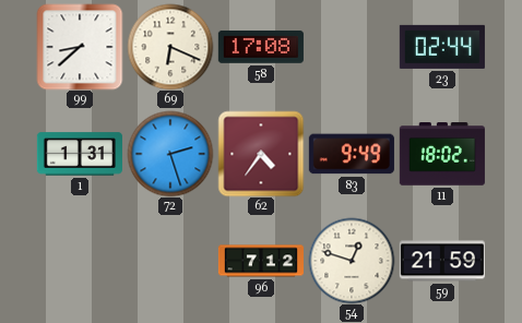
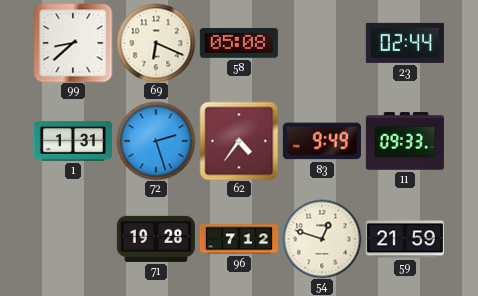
58: 17:08 -> 05:08
11: 18:02 -> 09:33
71: none -> 19:28
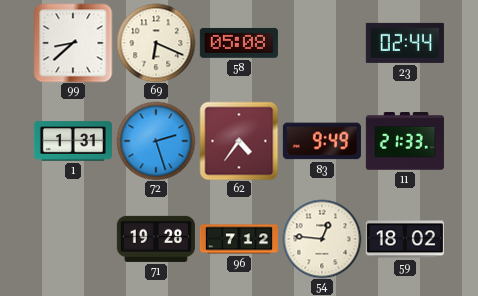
11: 09:33 -> 21:33
54: 12:48 -> 12:46
59: 21:59 -> 18:02
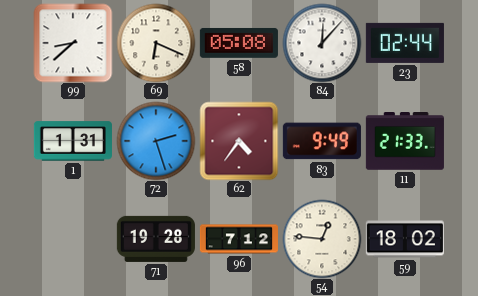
84: none -> 12:07
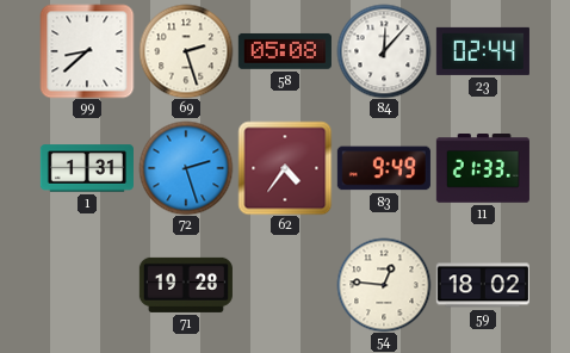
69: 6:19 -> 2:27
96: 7:12 -> none
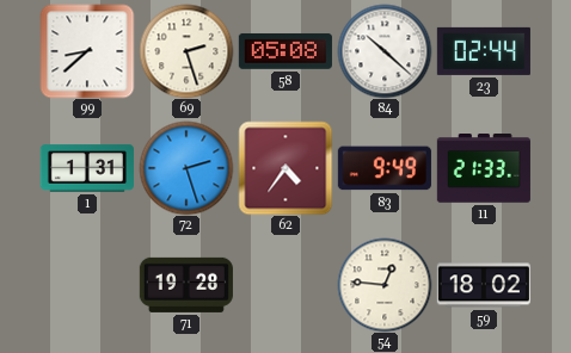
84: 12:07 -> 10:22
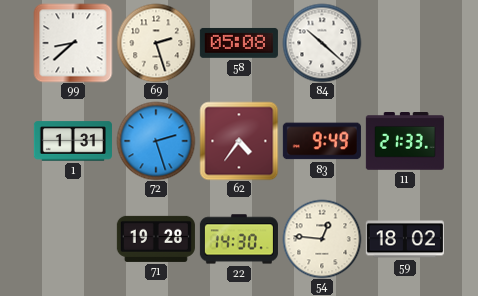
23: 02:44 -> none
22: none -> 14:30
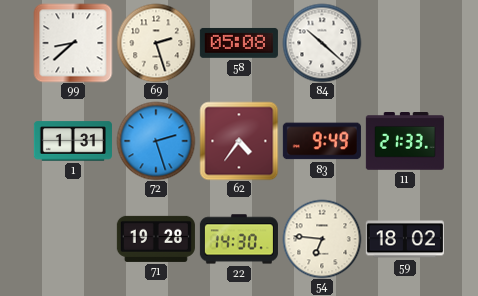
54: 12:46 -> 6:46
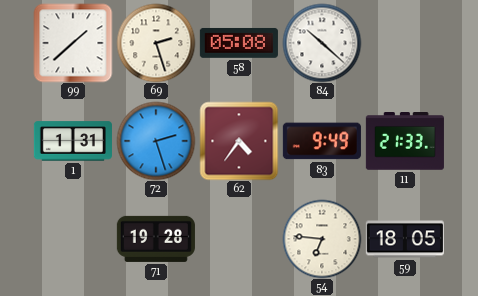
99: 8:38 -> 1:38
22: 14:30 -> none
59: 18:02 -> 18:05
